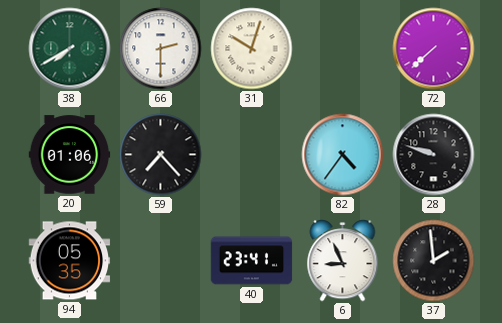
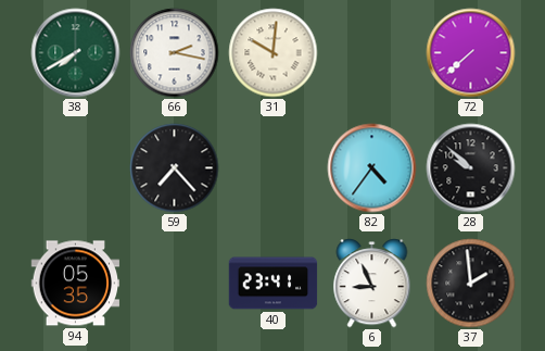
66: 2:30 -> 2:17
31: 10:03 -> 10:01
20: 01:06 -> none
28: 9:48 -> 9:52
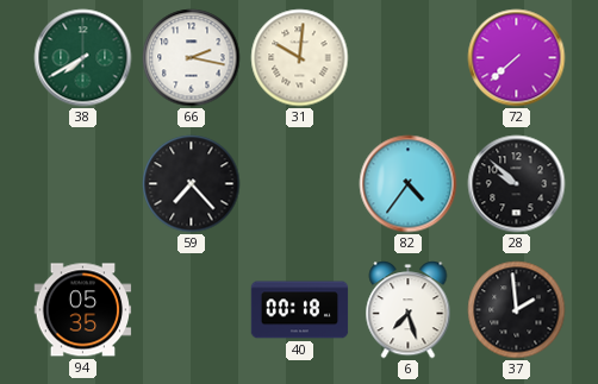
40: 23:41 -> 00:18
6: 8:56 -> 7:27
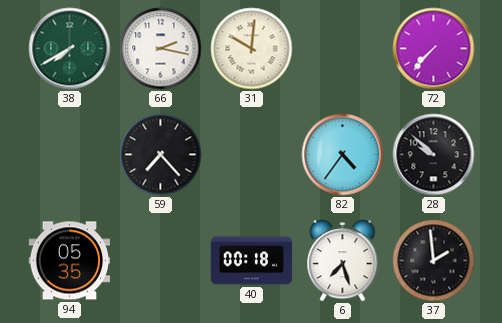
72: 7:38 -> 7:37
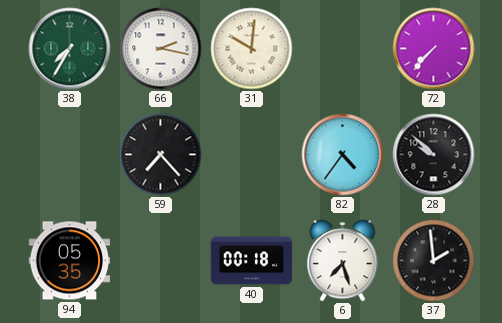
38: 7:40 -> 7:35
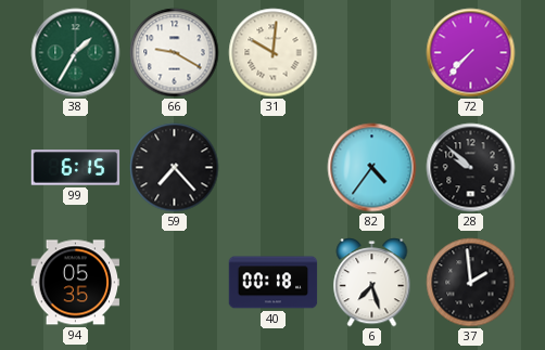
38: 7:35 -> 1:35
66: 2:17 -> 9:20
99: none -> 6:15
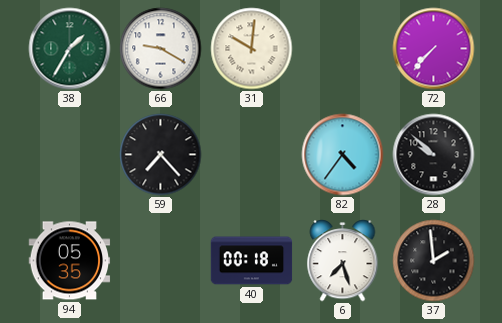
99: 6:15 -> none
